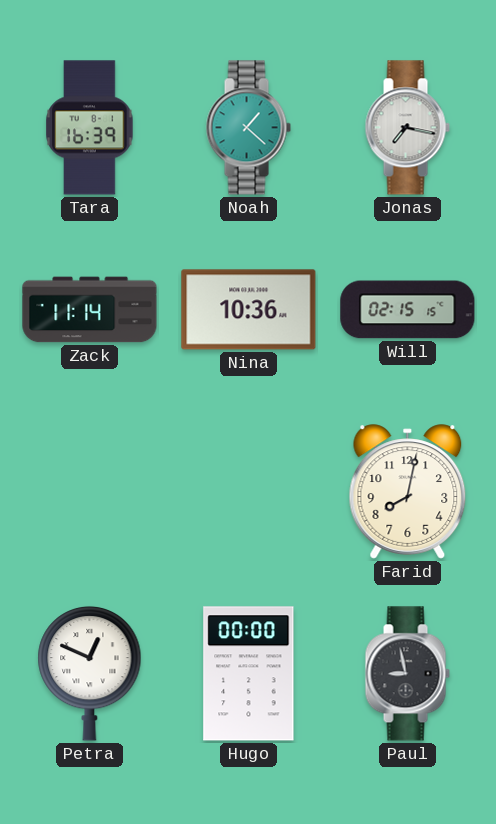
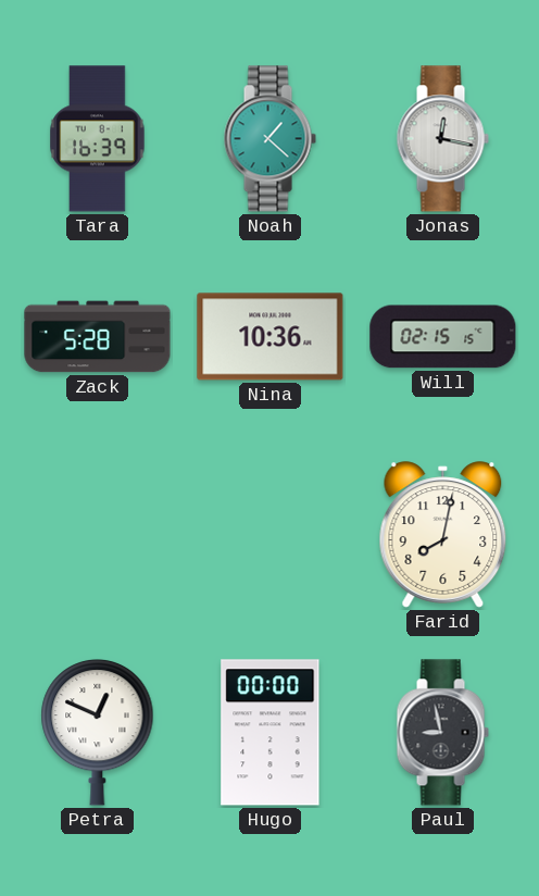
Jonas: 7:17 -> 12:17
Zack: 11:14 -> 5:28
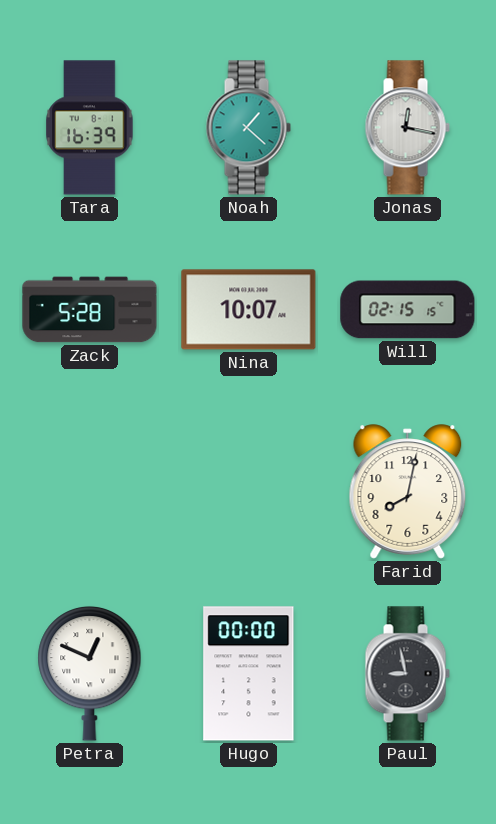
Nina: 10:36 -> 10:07
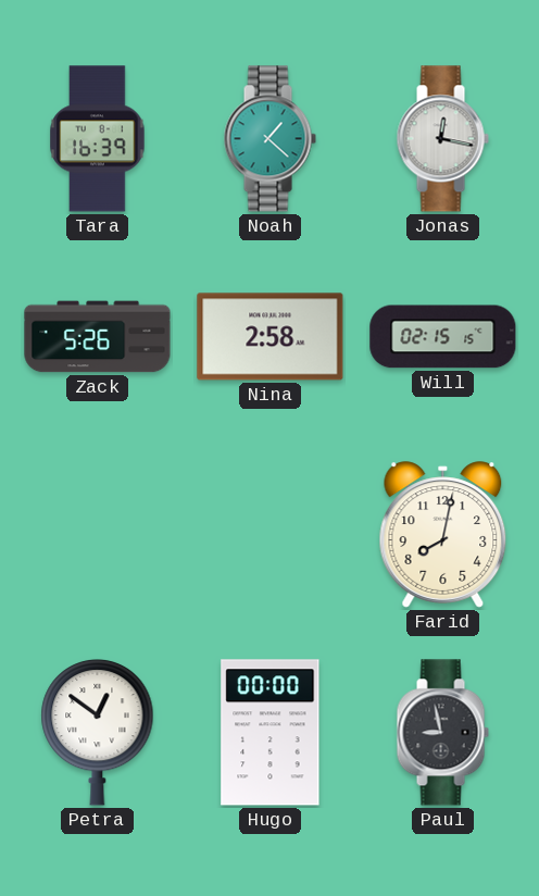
Zack: 5:28 -> 5:26
Nina: 10:07 -> 2:58
Petra: 12:49 -> 12:51
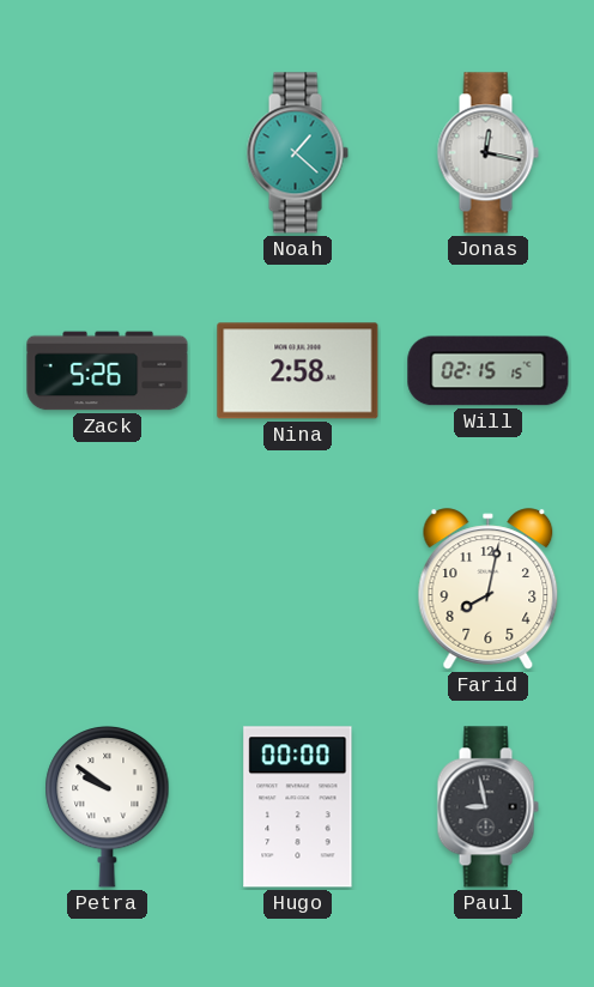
Tara: 16:39 -> none
Petra: 12:51 -> 9:51
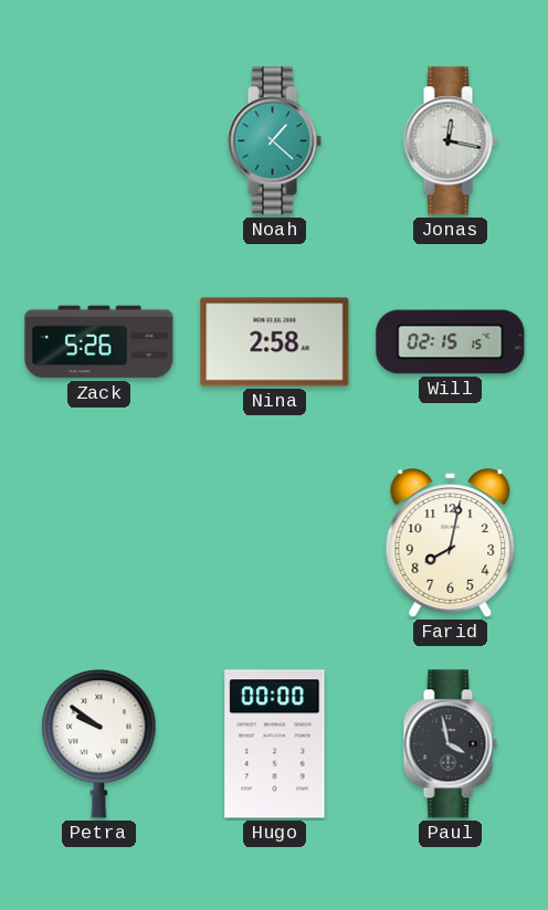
Paul: 8:58 -> 3:58
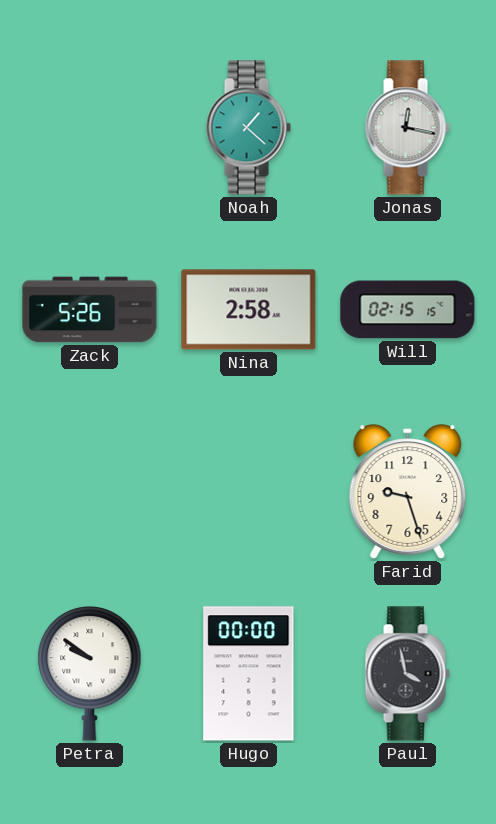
Farid: 8:02 -> 9:27
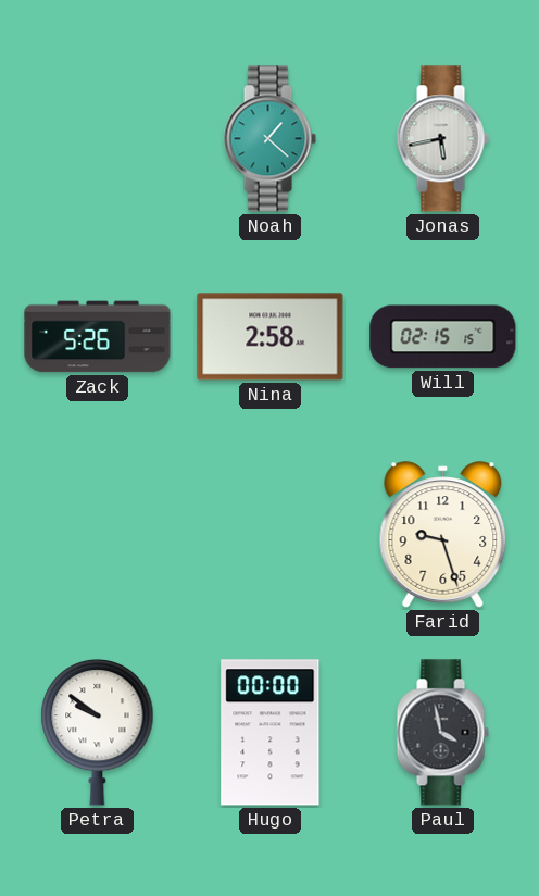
Jonas: 12:17 -> 5:43
